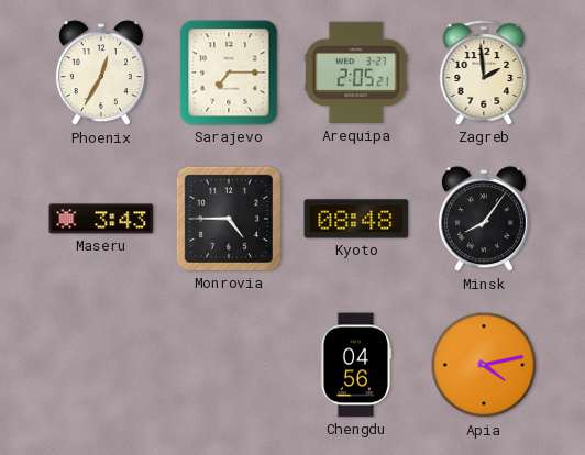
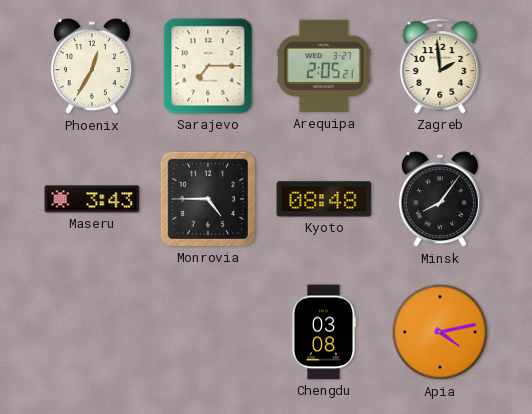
Chengdu: 04:56 -> 03:08
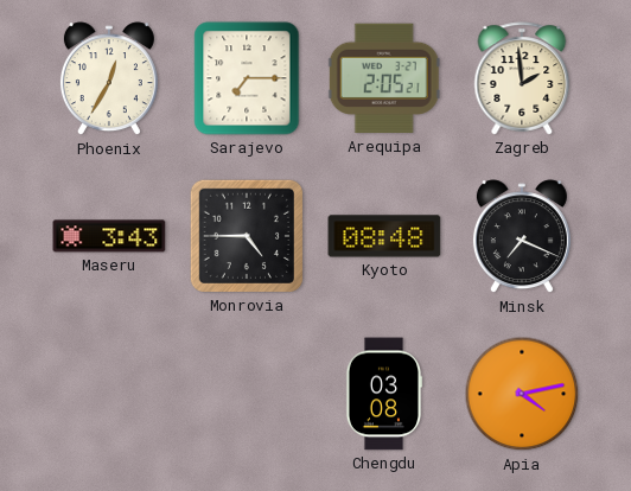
Minsk: 8:06 -> 7:19
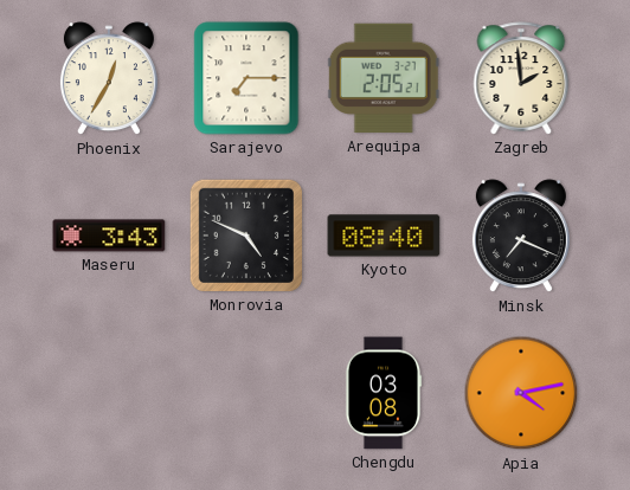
Monrovia: 4:45 -> 4:49
Kyoto: 08:48 -> 08:40
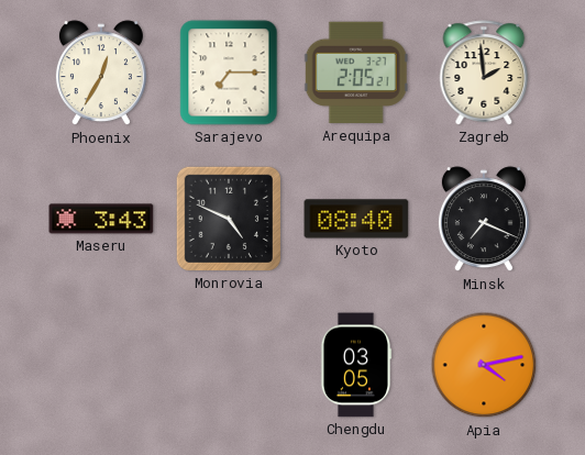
Chengdu: 03:08 -> 03:05
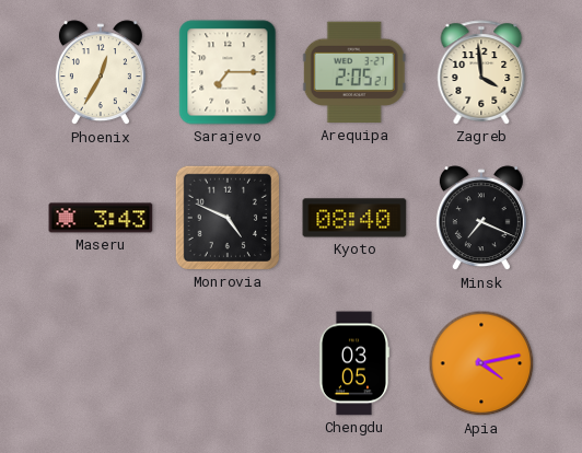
Zagreb: 1:59 -> 3:59
